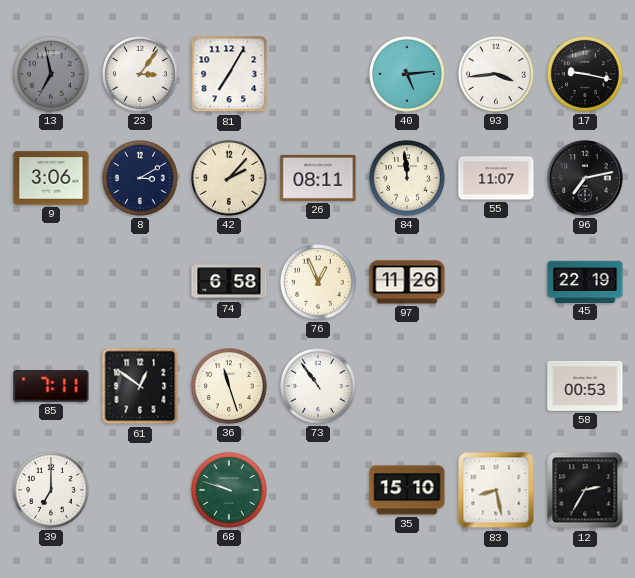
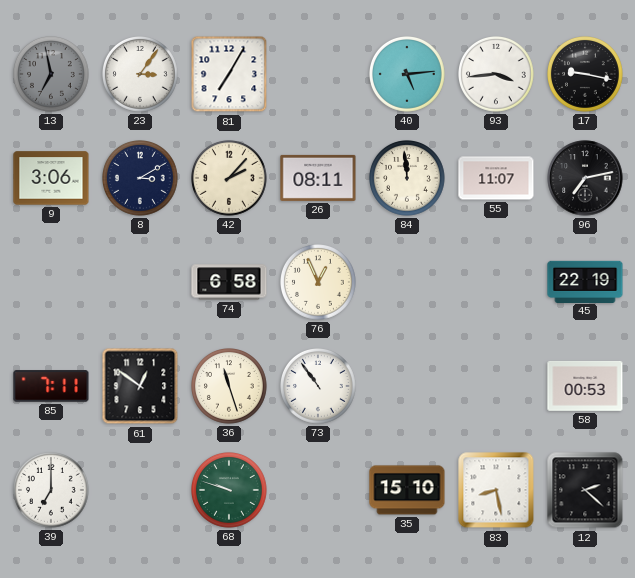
97: 11:26 -> none
12: 2:35 -> 2:22
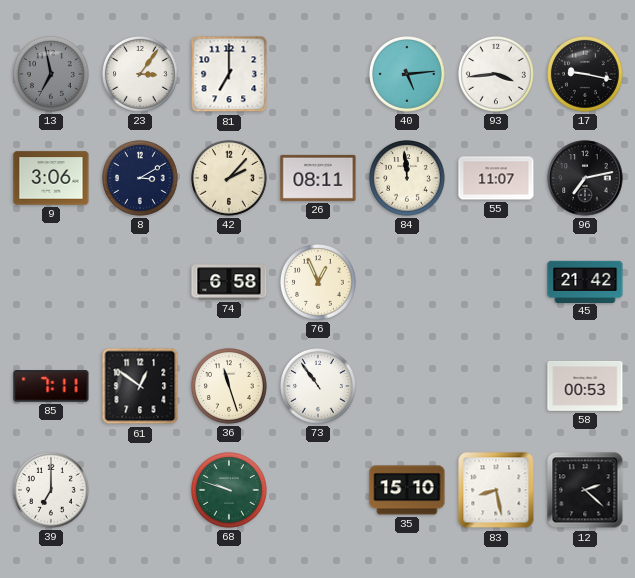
81: 7:05 -> 7:00
45: 22:19 -> 21:42
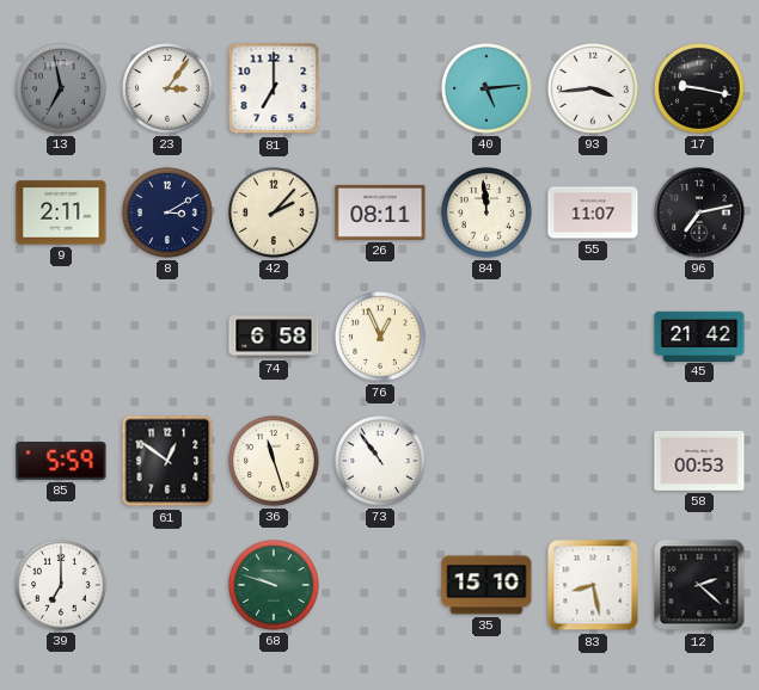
9: 3:06 -> 2:11
85: 7:11 -> 5:59
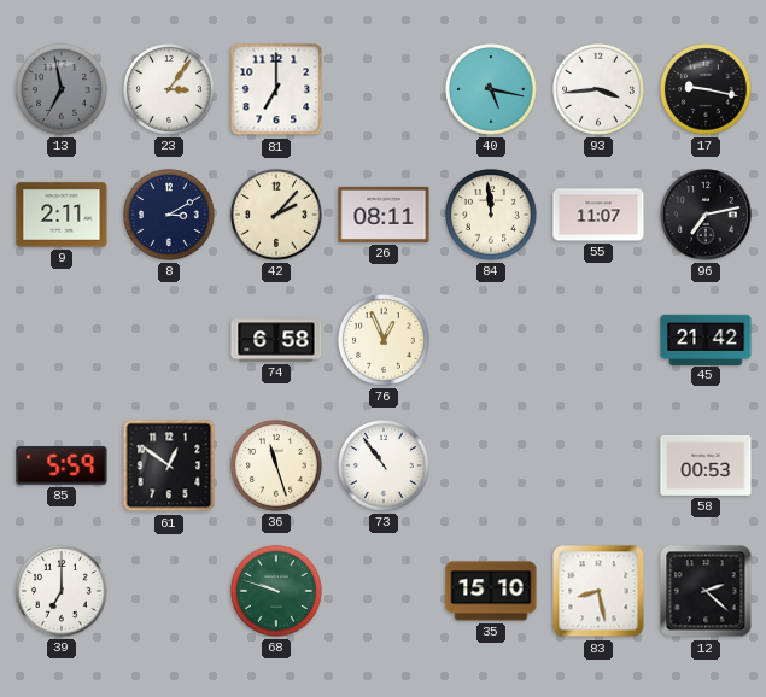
40: 5:14 -> 5:17
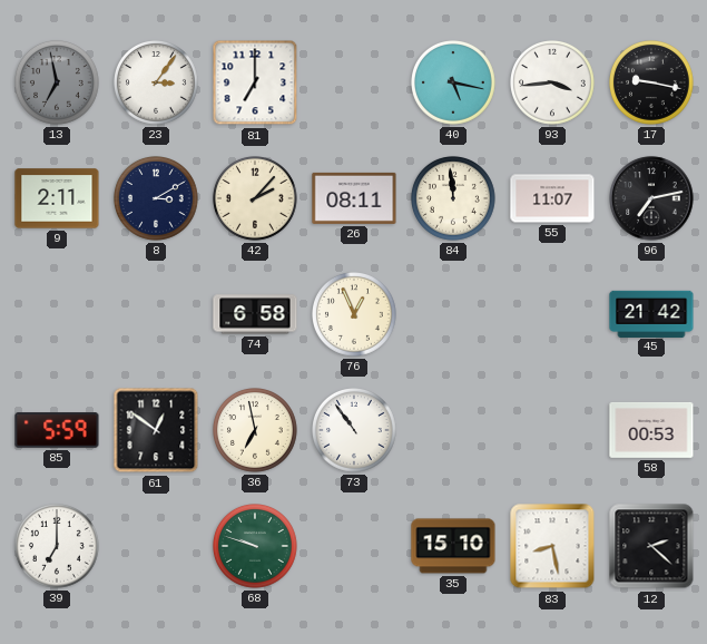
36: 11:27 -> 6:58
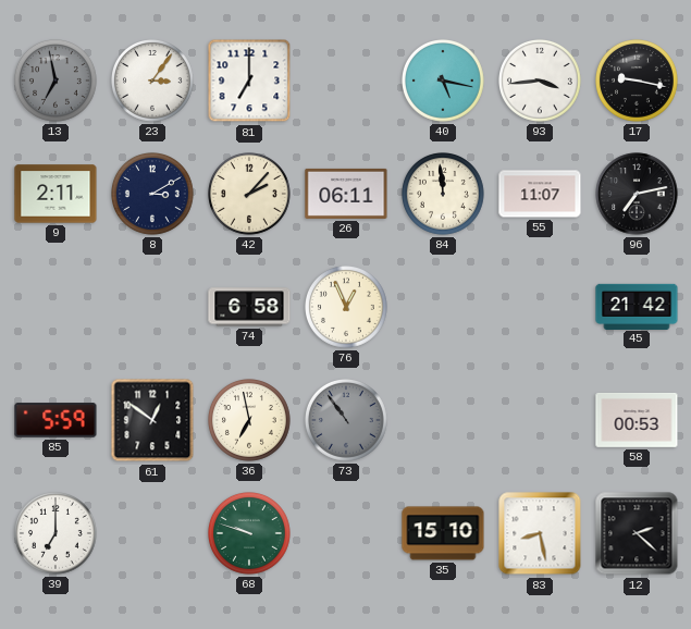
26: 08:11 -> 06:11
73 dial: white -> grey
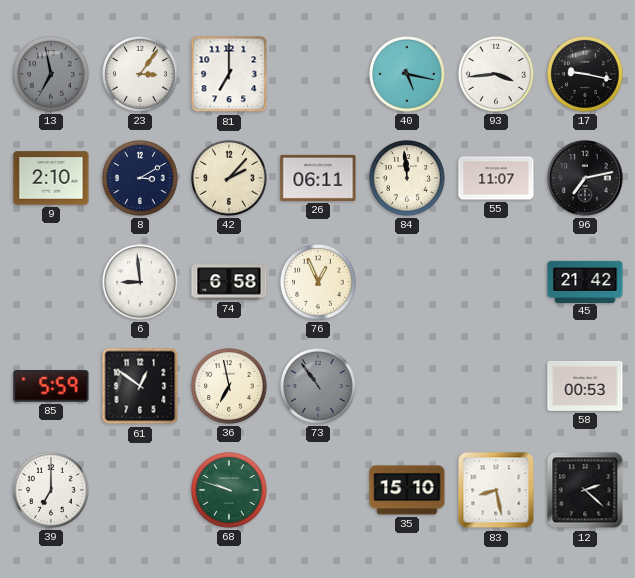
9: 2:11 -> 2:10
6: none -> 8:59
